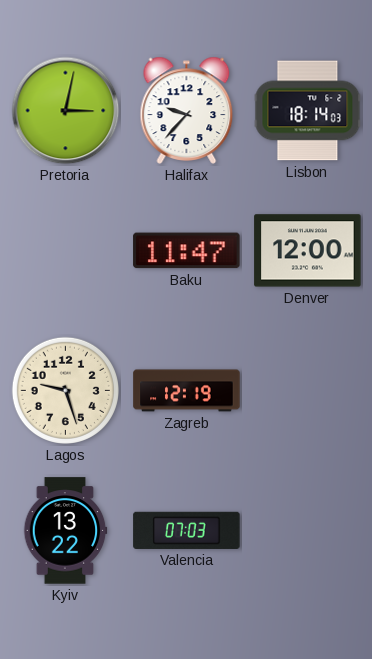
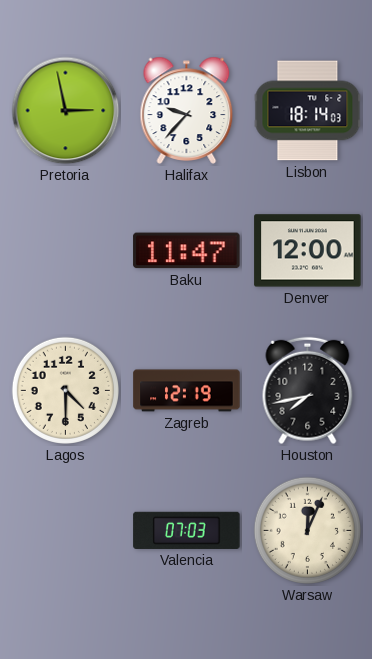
Pretoria: 3:02 -> 2:58
Lagos: 9:27 -> 4:30
Houston: none -> 7:43
Kyiv: 13:22 -> none
Warsaw: none -> 12:04
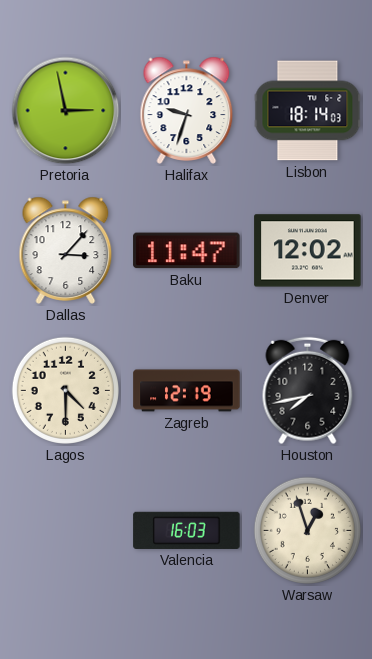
Halifax: 9:37 -> 9:33
Dallas: none -> 3:07
Denver: 12:00 -> 12:02
Valencia: 07:03 -> 16:03
Warsaw: 12:04 -> 12:57
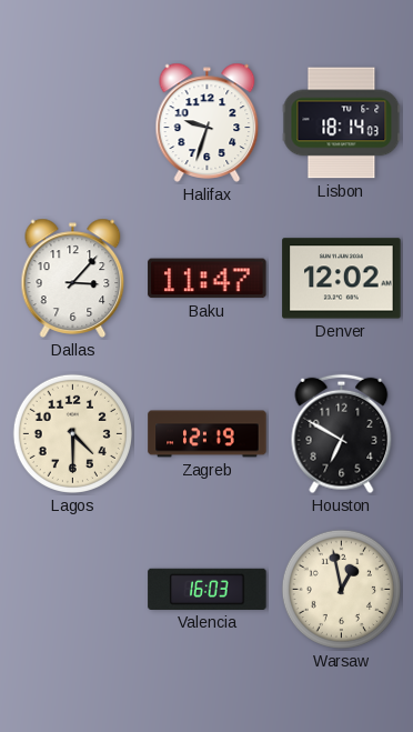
Pretoria: 2:58 -> none
Houston: 7:43 -> 6:50
Warsaw: 12:57 -> 12:58
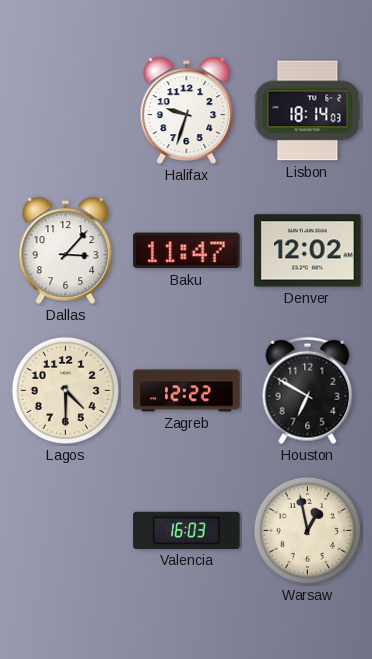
Zagreb: 12:19 -> 12:22
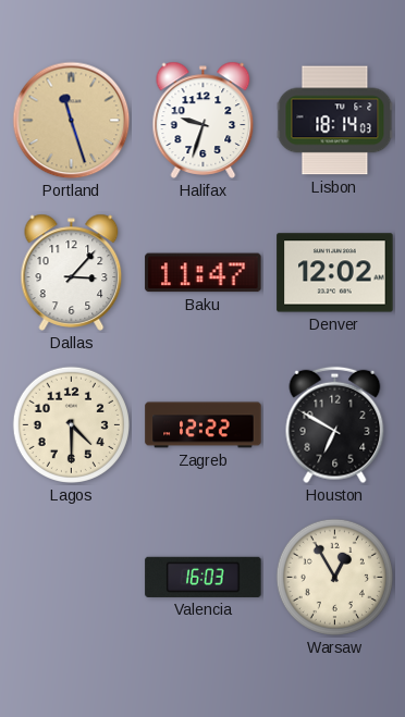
Portland: none -> 11:27
Warsaw: 12:58 -> 12:55
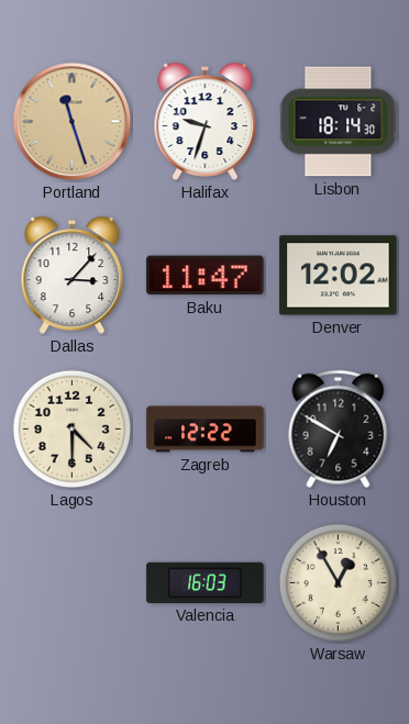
Lisbon: 18:14:03 -> 18:14:30
